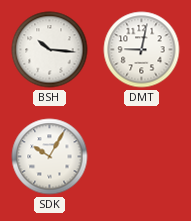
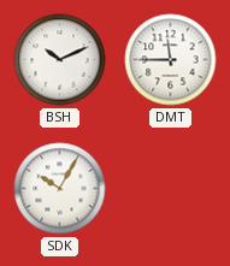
BSH: 10:16 -> 10:11
DMT: 9:02 -> 11:45
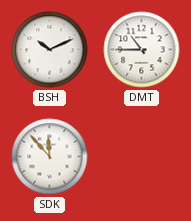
DMT: 11:45 -> 10:45
SDK: 10:05 -> 11:53
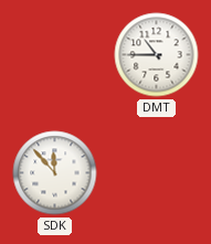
BSH: 10:11 -> none
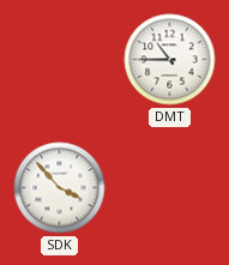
SDK: 11:53 -> 3:53
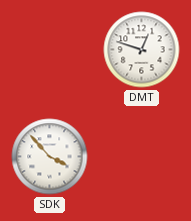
DMT: 10:45 -> 12:48
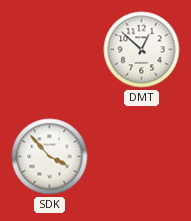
DMT: 12:48 -> 12:52
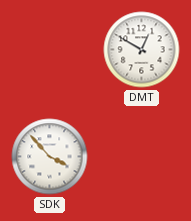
DMT: 12:52 -> 12:50
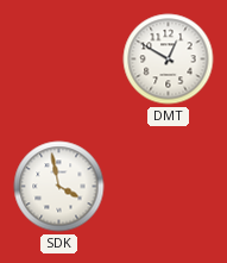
SDK: 3:53 -> 3:58
